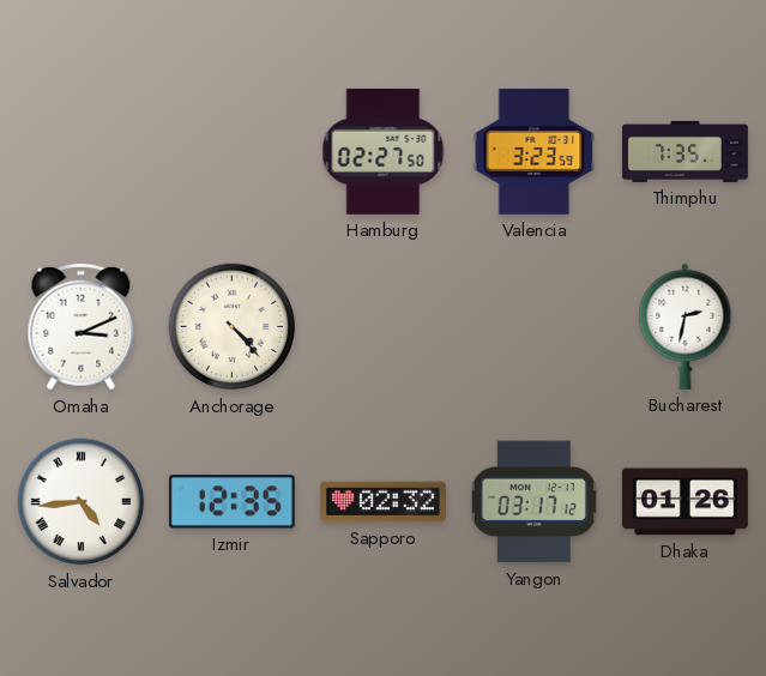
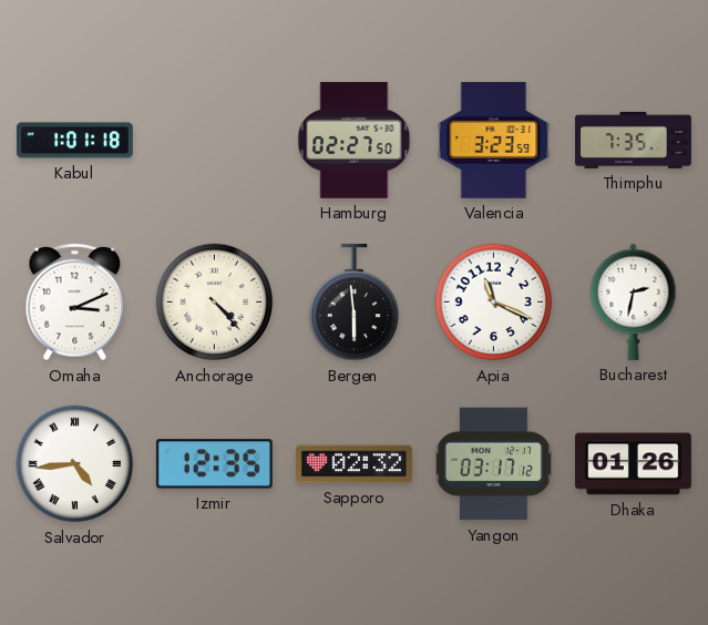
Kabul: none -> 1:01
Bergen: none -> 5:59
Apia: none -> 11:19
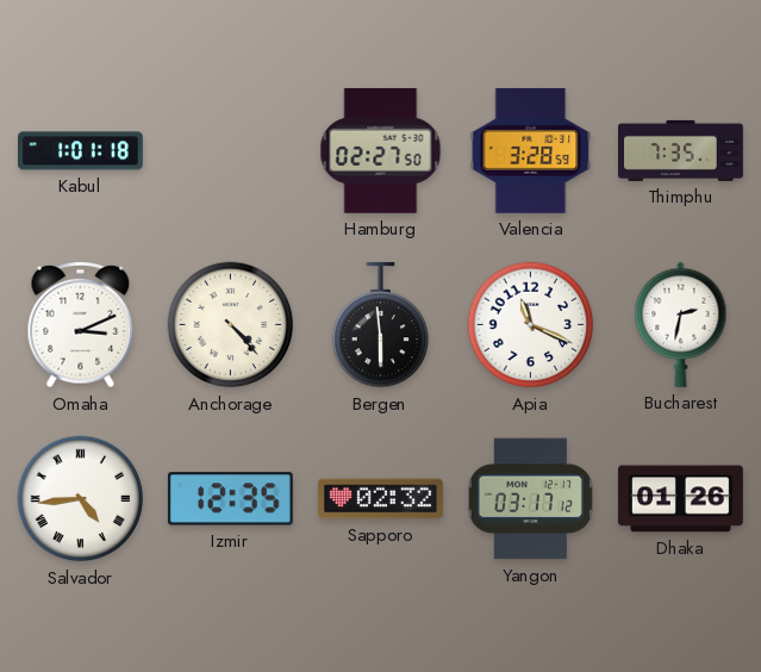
Valencia: 3:23 -> 3:28
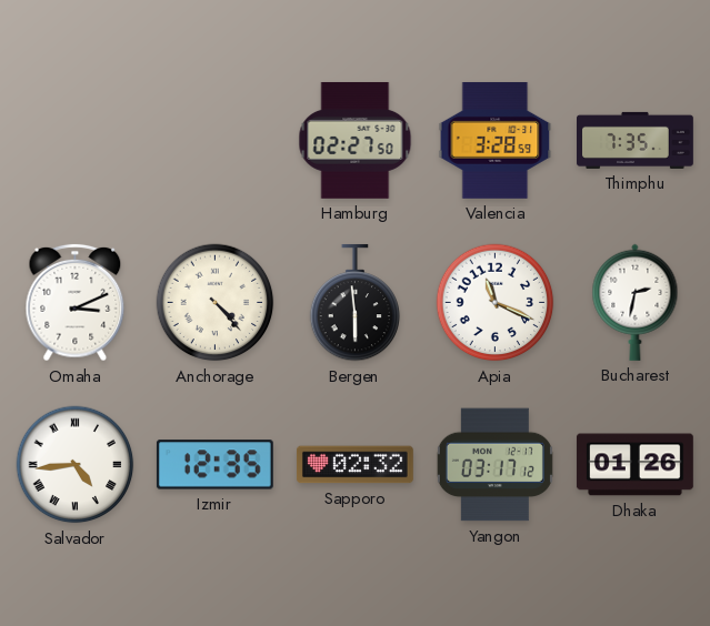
Kabul: 1:01 -> none
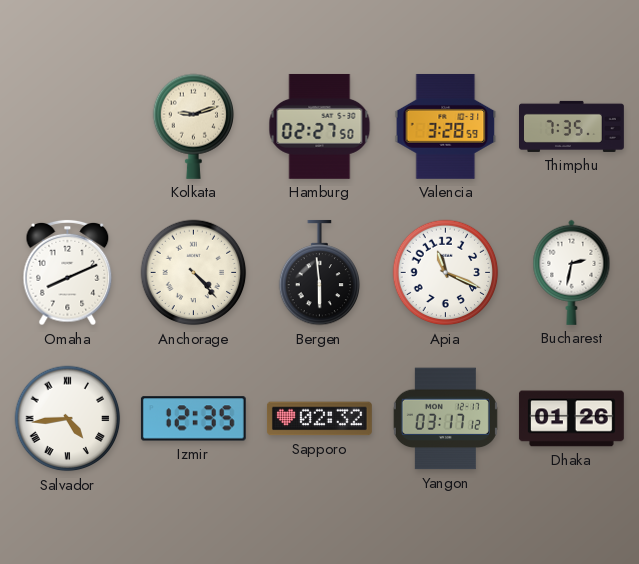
Kolkata: none -> 9:12
Omaha: 3:11 -> 8:11
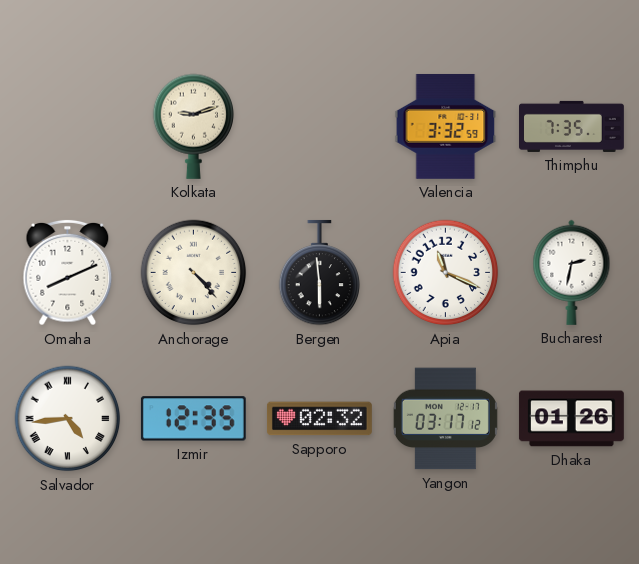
Hamburg: 02:27 -> none
Valencia: 3:28 -> 3:32
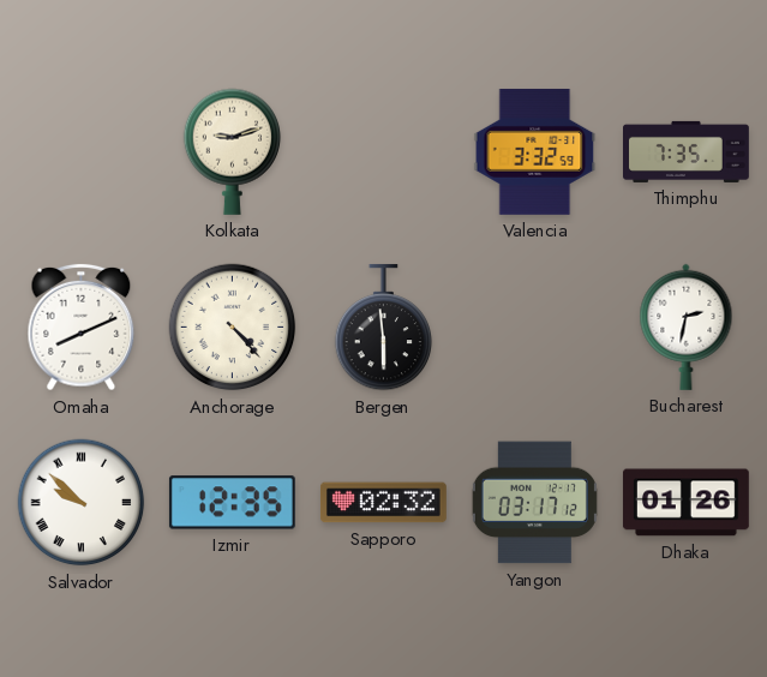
Apia: 11:19 -> none
Salvador: 4:44 -> 9:52
